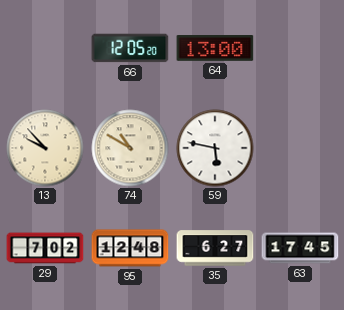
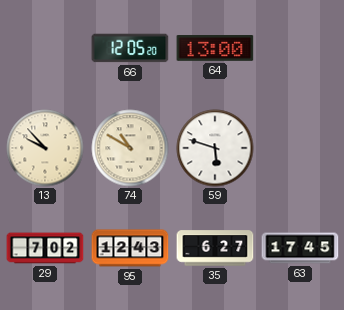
59: 5:47 -> 5:48
95: 12:48 -> 12:43
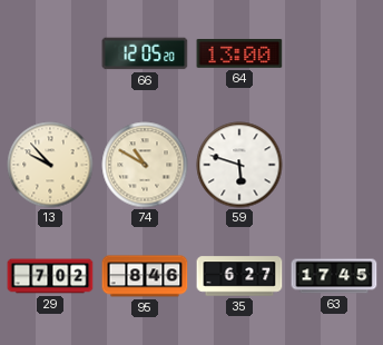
95: 12:43 -> 8:46
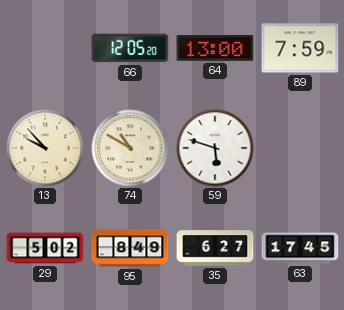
89: none -> 7:59
29: 7:02 -> 5:02
95: 8:46 -> 8:49
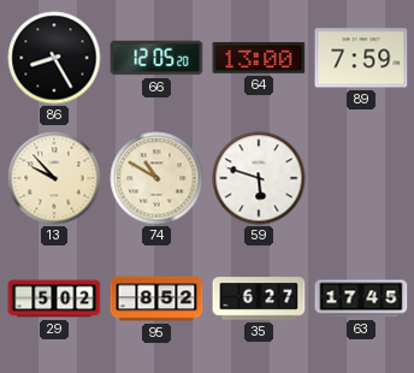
86: none -> 8:25
95: 8:49 -> 8:52
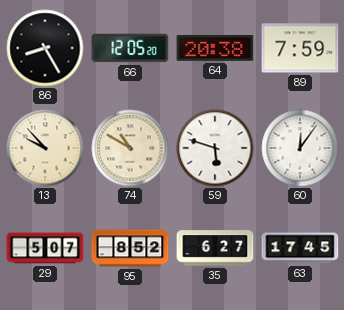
64: 13:00 -> 20:38
60: none -> 12:06
29: 5:02 -> 5:07
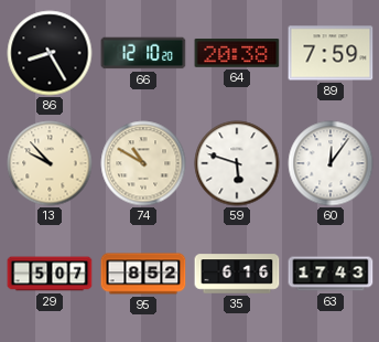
66: 12:05 -> 12:10
35: 6:27 -> 6:16
63: 17:45 -> 17:43
